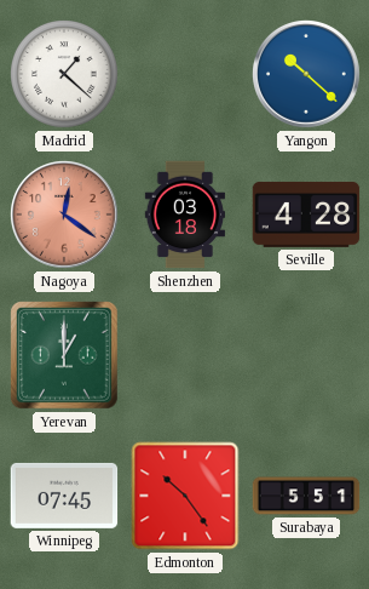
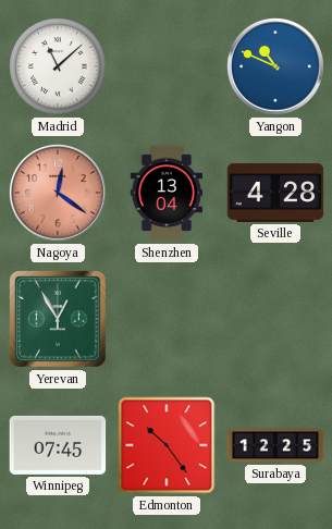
Madrid: 1:22 -> 11:08
Yangon: 10:22 -> 10:49
Shenzhen: 03:18 -> 13:04
Yerevan: 1:00 -> 12:55
Surabaya: 5:51 -> 12:25
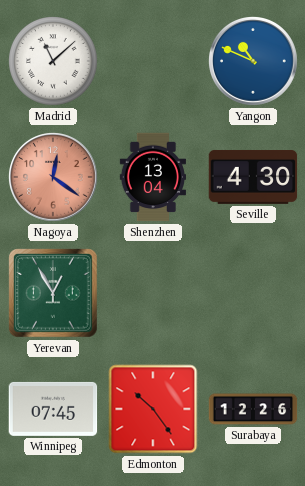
Seville: 4:28 -> 4:30
Surabaya: 12:25 -> 12:26
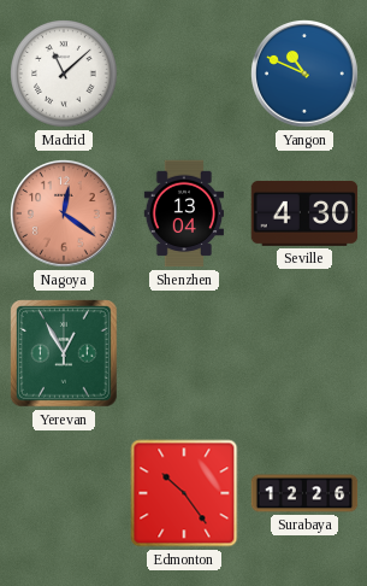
Winnipeg: 07:45 -> none
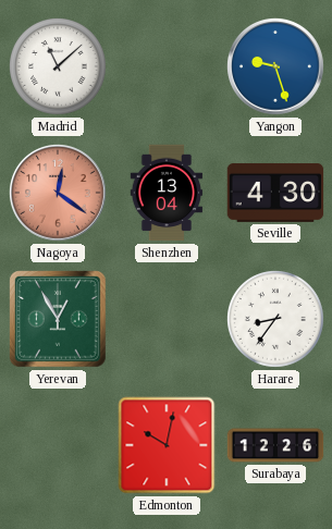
Yangon: 10:49 -> 9:27
Harare: none -> 8:36
Edmonton: 10:24 -> 10:02
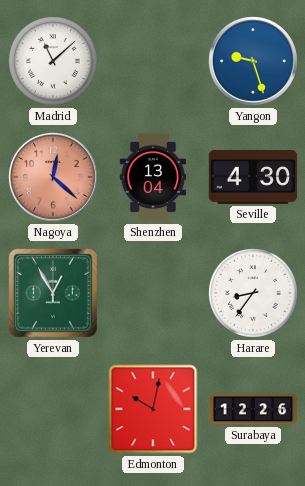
Nagoya: 12:21 -> 12:22
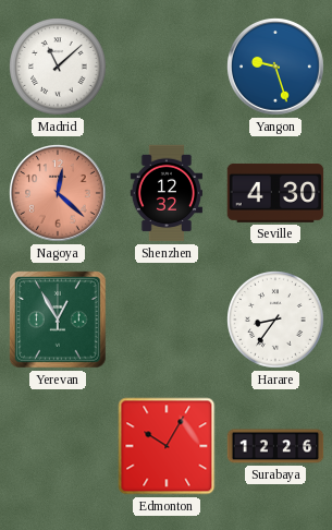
Shenzhen: 13:04 -> 12:32
Edmonton: 10:02 -> 10:05
